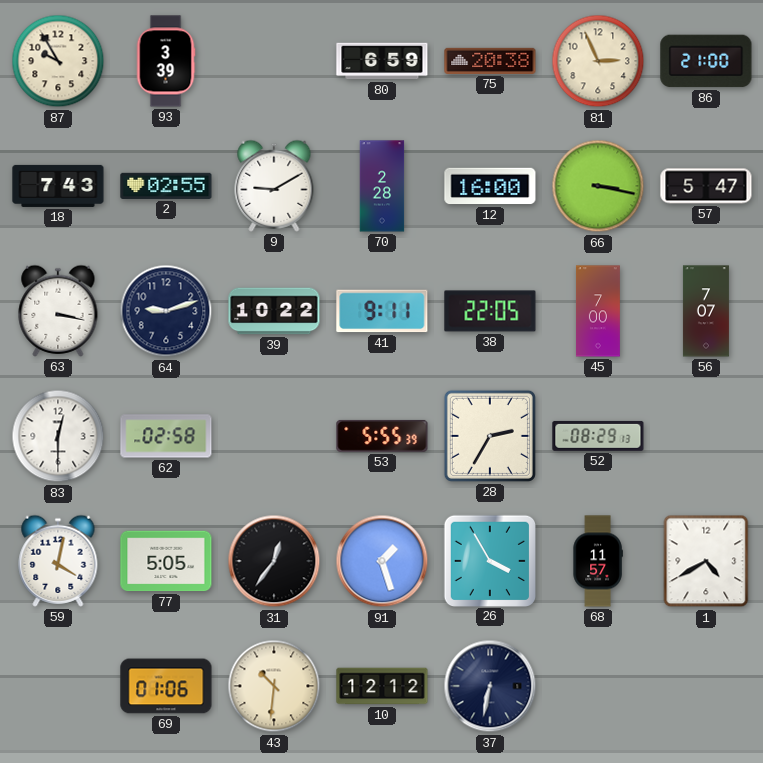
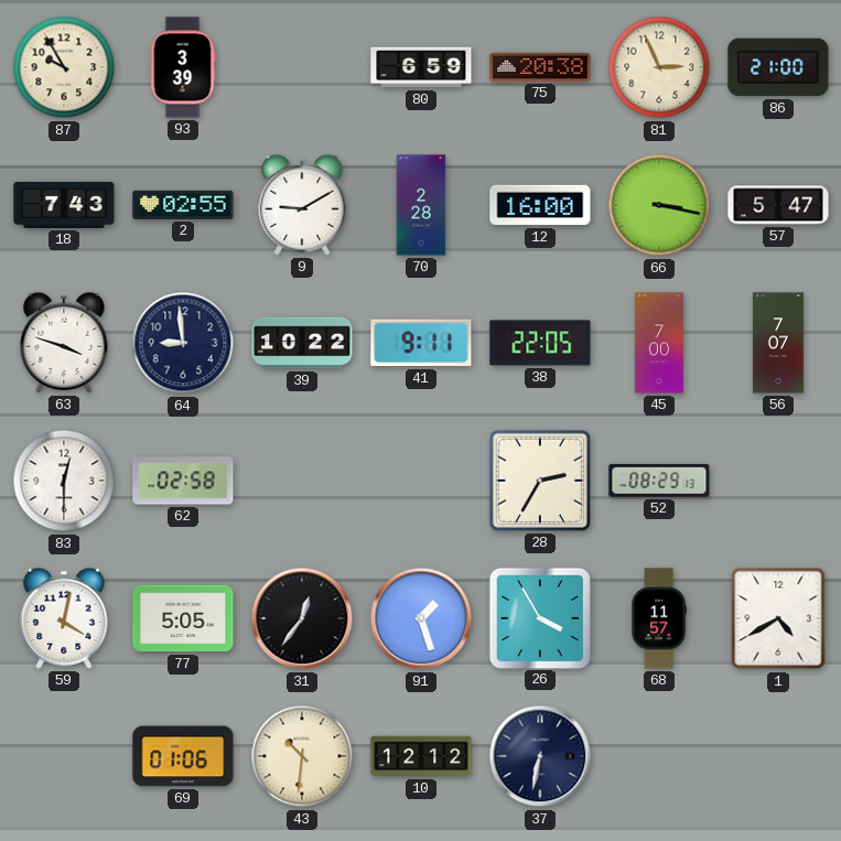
63: 3:17 -> 3:48
64: 9:12 -> 8:59
53: 5:55 -> none
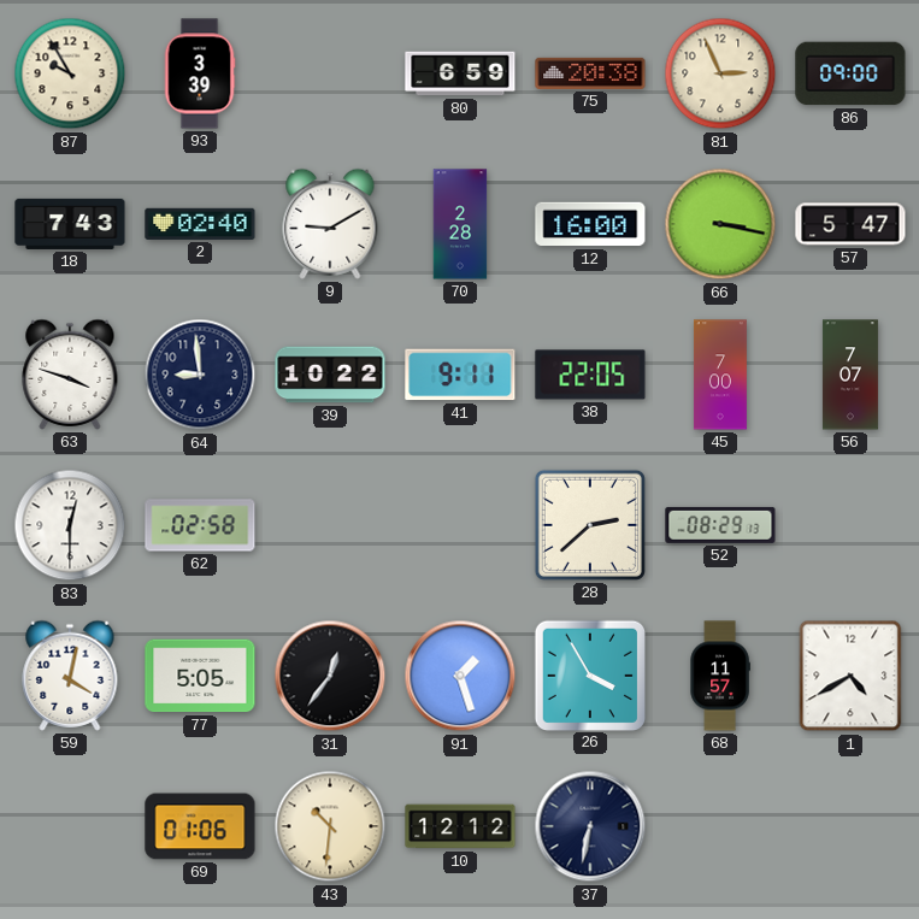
86: 21:00 -> 09:00
2: 02:55 -> 02:40
28: 2:35 -> 2:38
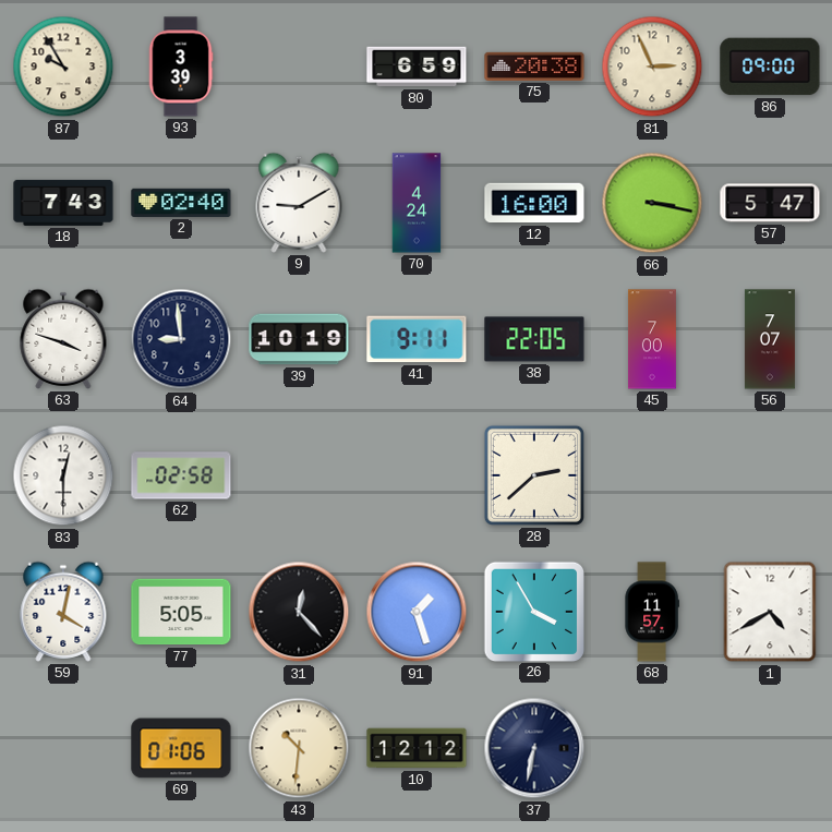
70: 2:28 -> 4:24
39: 10:22 -> 10:19
52: 08:29 -> none
31: 12:36 -> 12:23
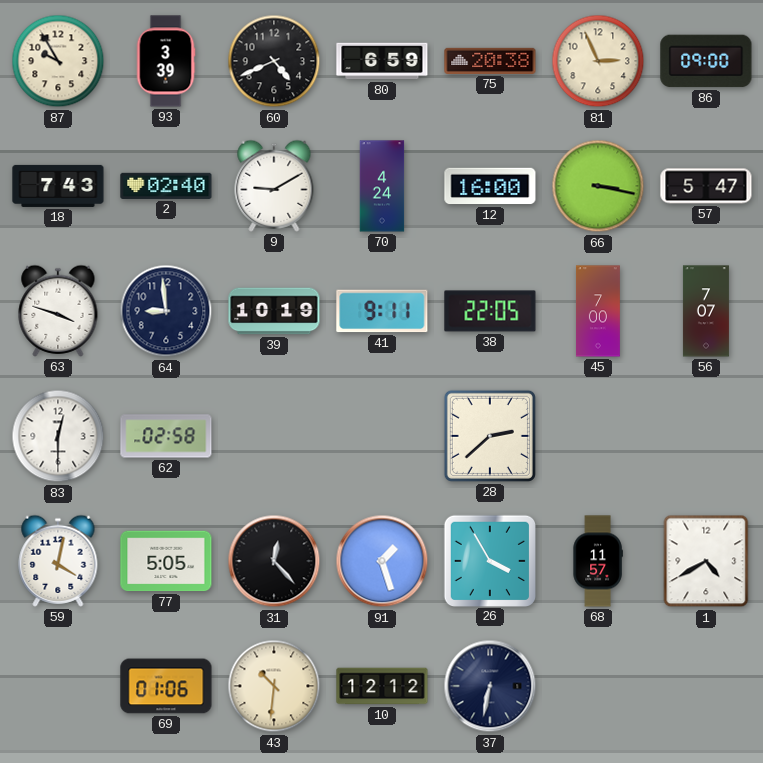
60: none -> 4:41
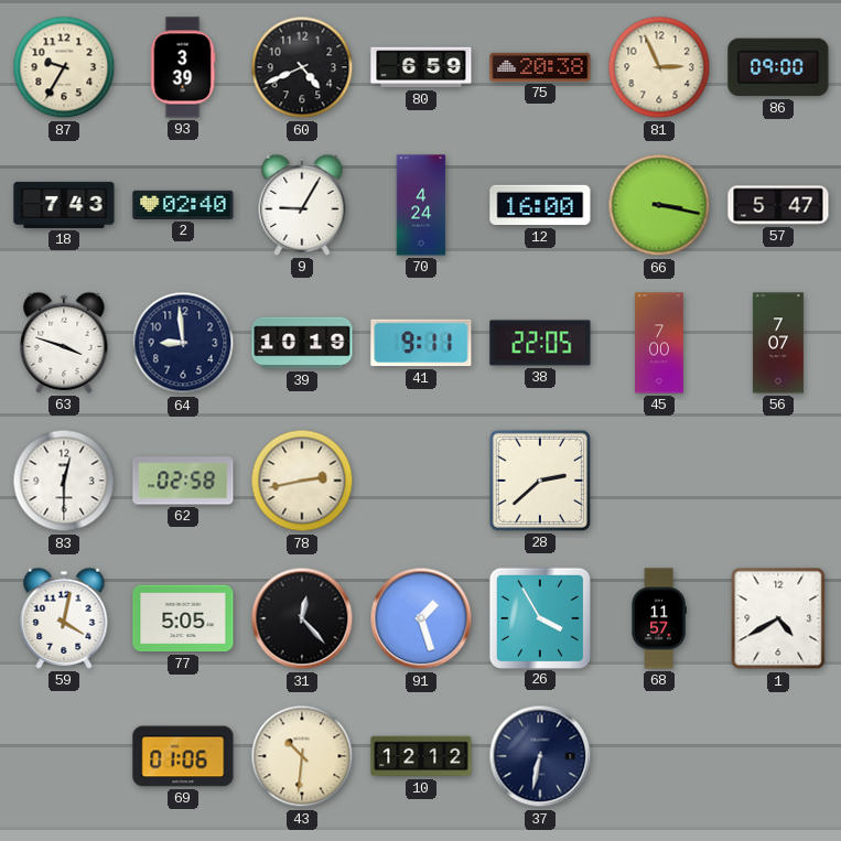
87: 9:55 -> 9:35
9: 9:10 -> 9:05
78: none -> 2:43
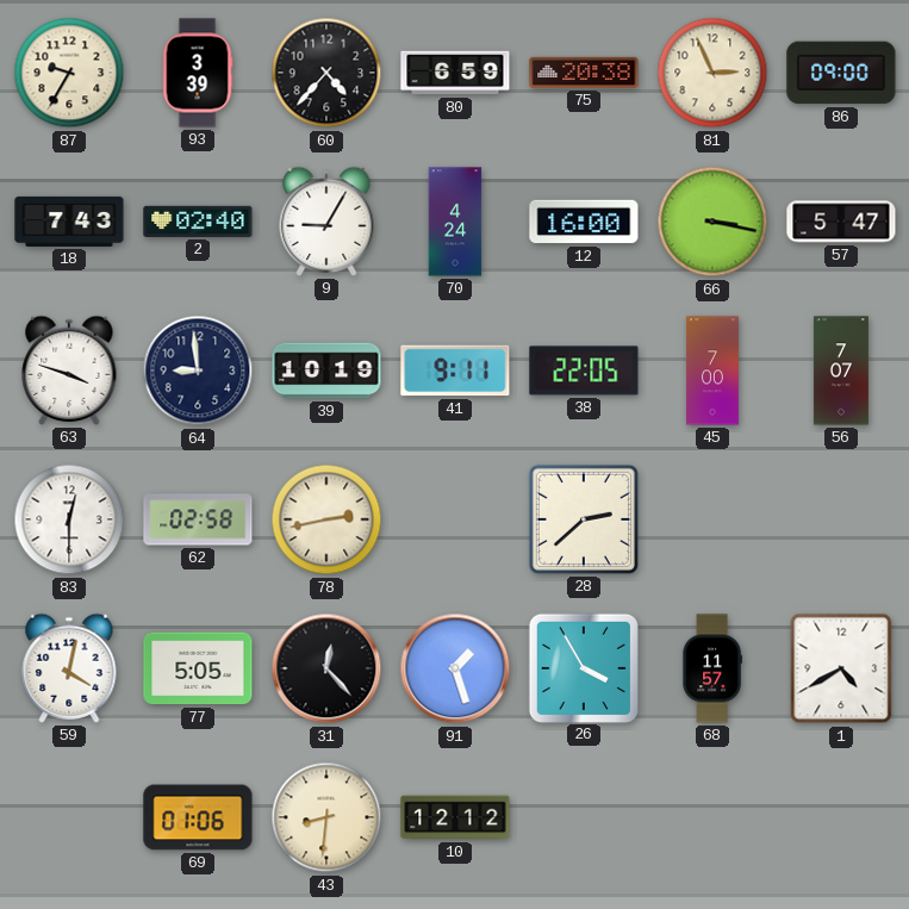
60: 4:41 -> 4:37
43: 10:31 -> 8:31
37: 6:32 -> none
